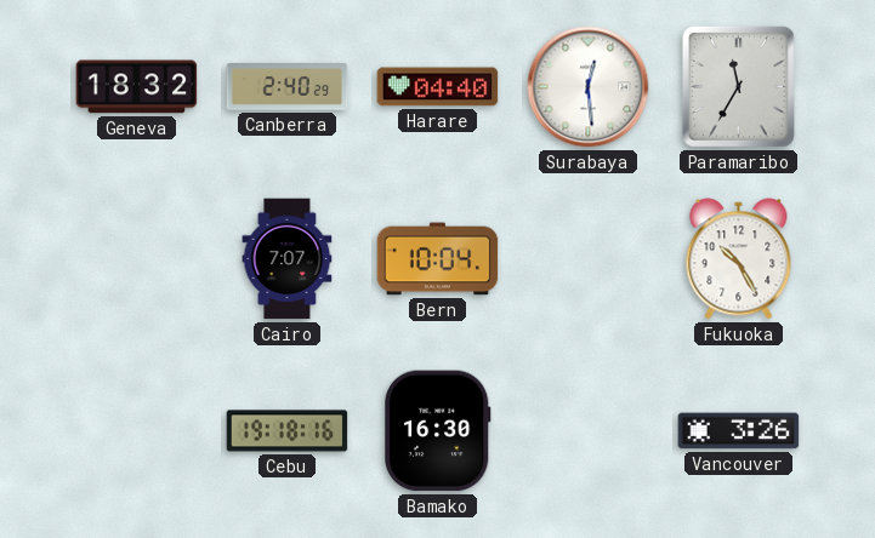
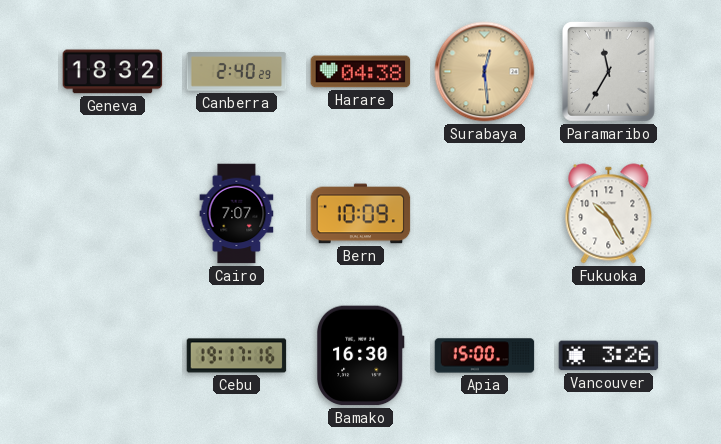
Harare: 04:40 -> 04:38
Surabaya dial: white -> champagne
Bern: 10:04 -> 10:09
Cebu: 19:18 -> 19:17
Apia: none -> 15:00
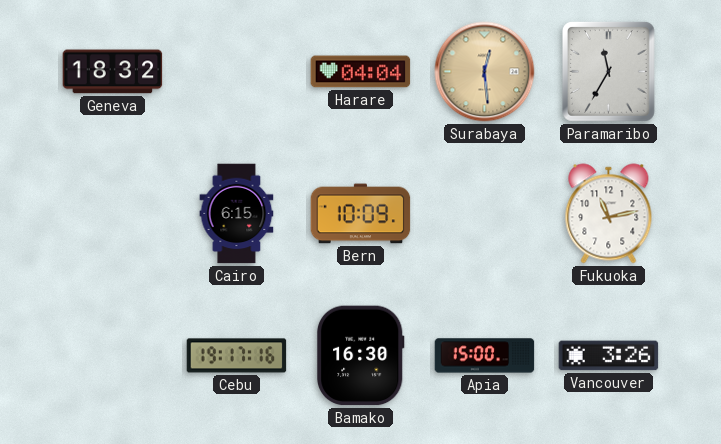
Canberra: 2:40 -> none
Harare: 04:38 -> 04:04
Cairo: 7:07 -> 6:15
Fukuoka: 10:25 -> 11:13
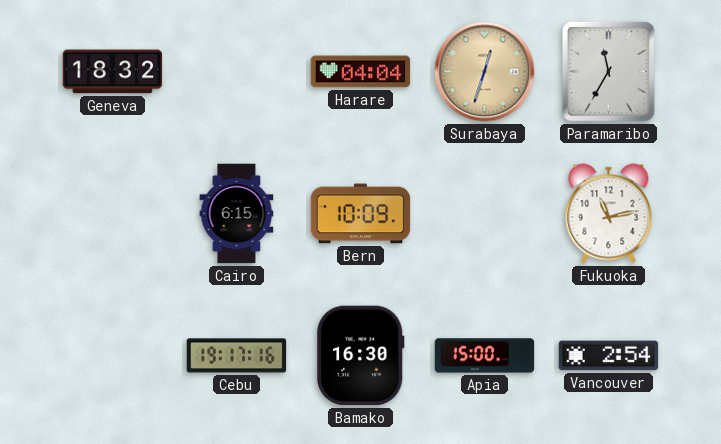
Surabaya: 12:29 -> 12:33
Vancouver: 3:26 -> 2:54
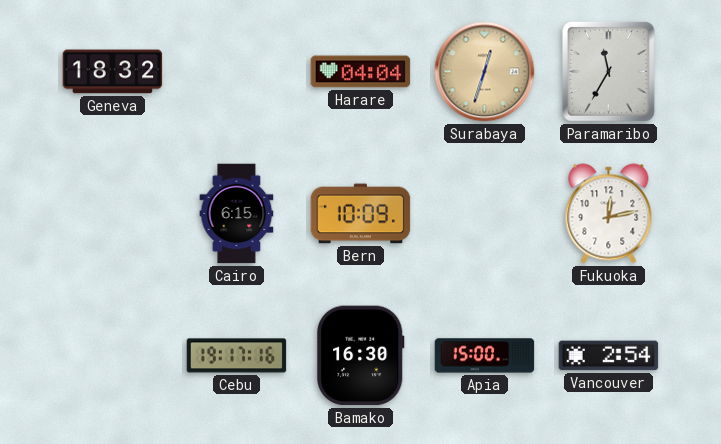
Fukuoka: 11:13 -> 12:13
